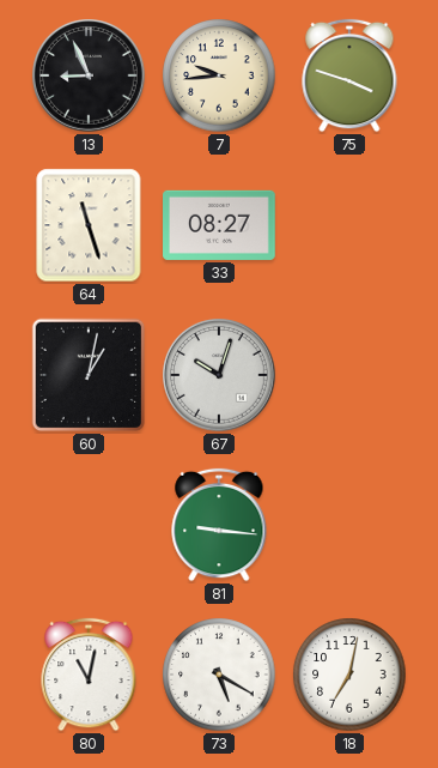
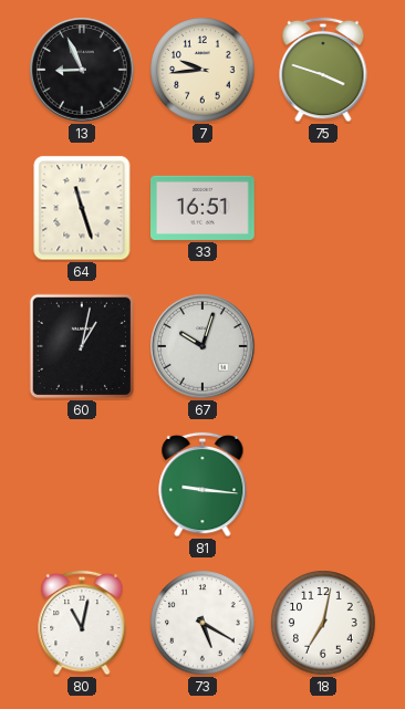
33: 08:27 -> 16:51
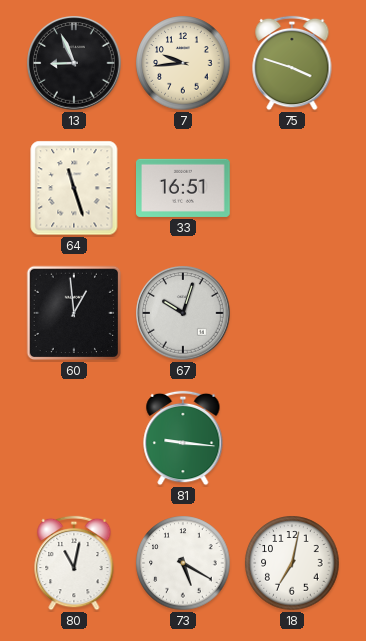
60: 1:02 -> 12:59
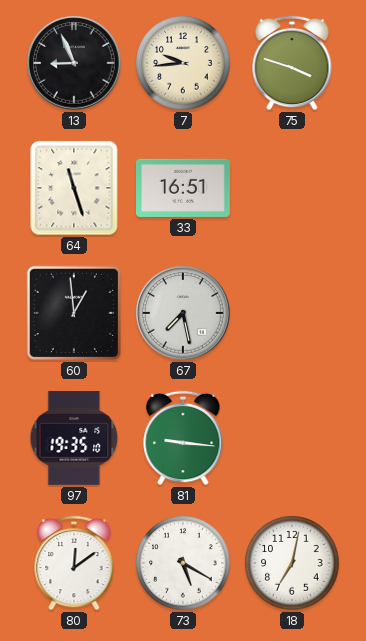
67: 10:03 -> 7:28
97: none -> 19:35
80: 11:02 -> 12:09
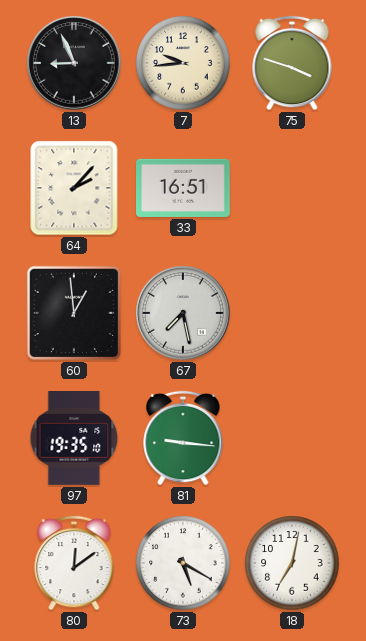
64: 11:27 -> 2:07
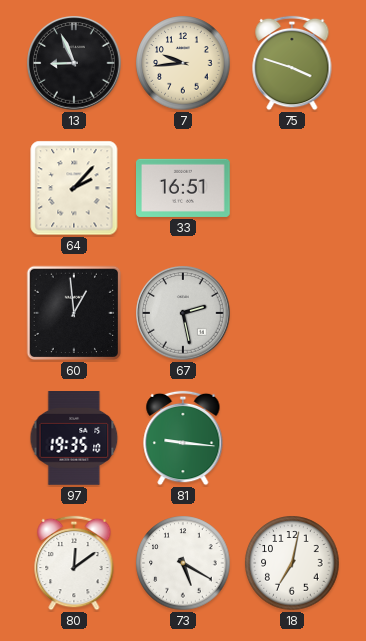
67: 7:28 -> 2:28
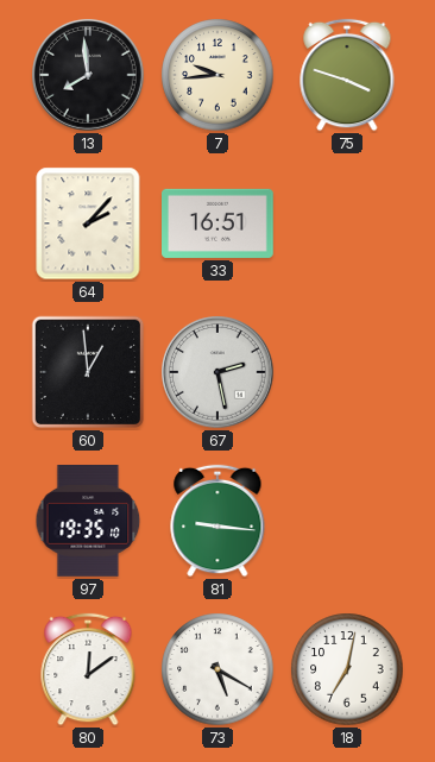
13: 8:56 -> 7:59
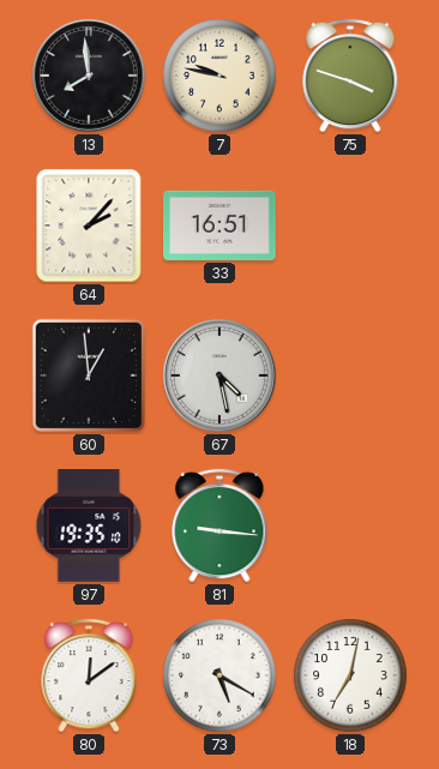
7: 9:44 -> 9:47
67: 2:28 -> 4:28
